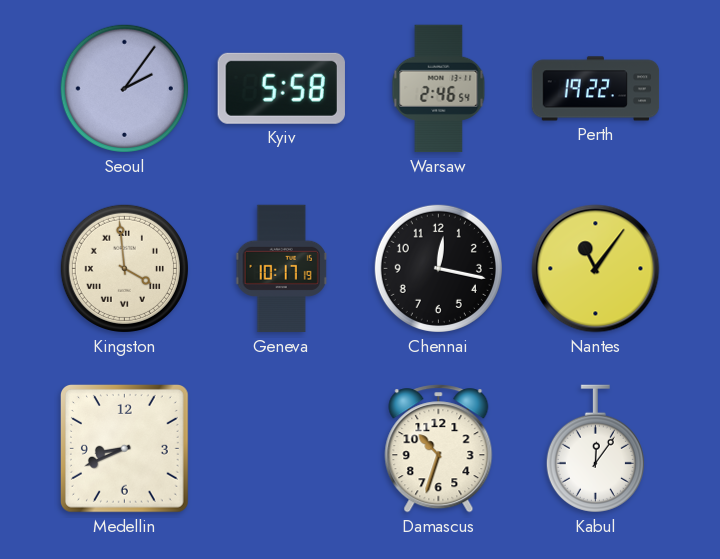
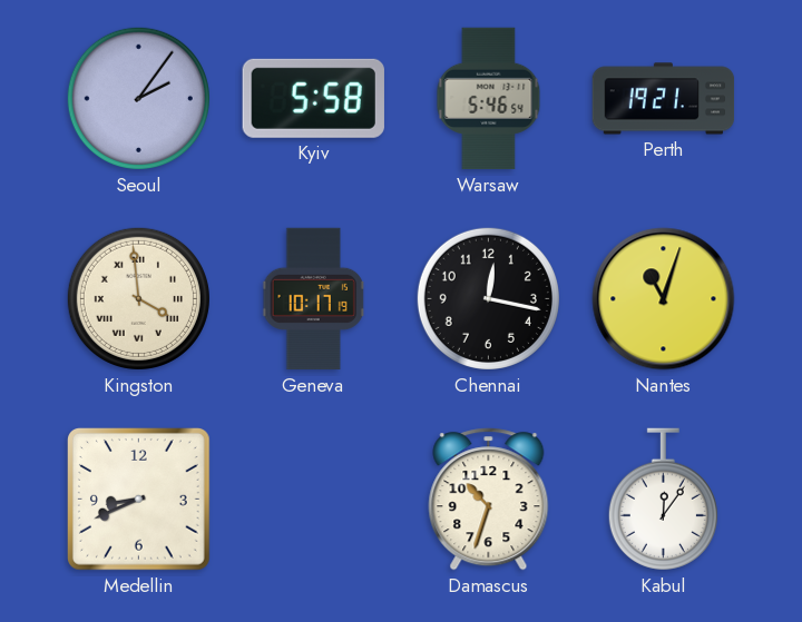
Warsaw: 2:46 -> 5:46
Perth: 19:22 -> 19:21
Nantes: 11:06 -> 11:03
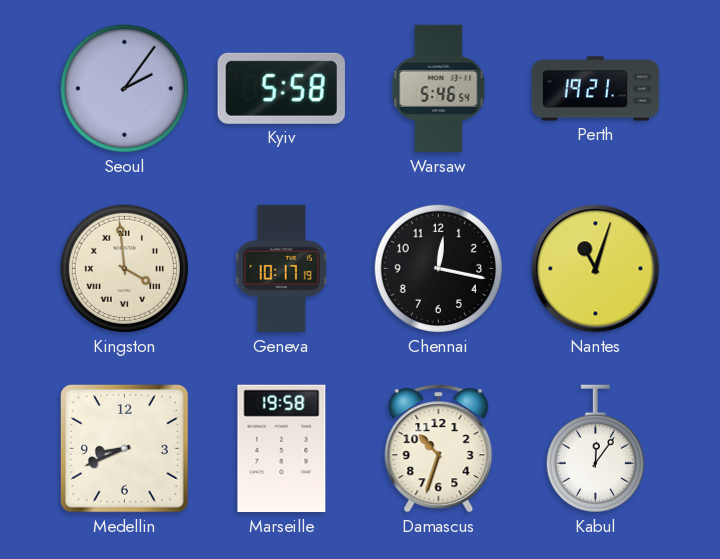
Marseille: none -> 19:58
